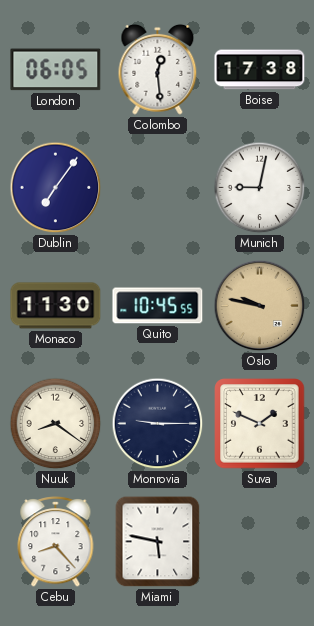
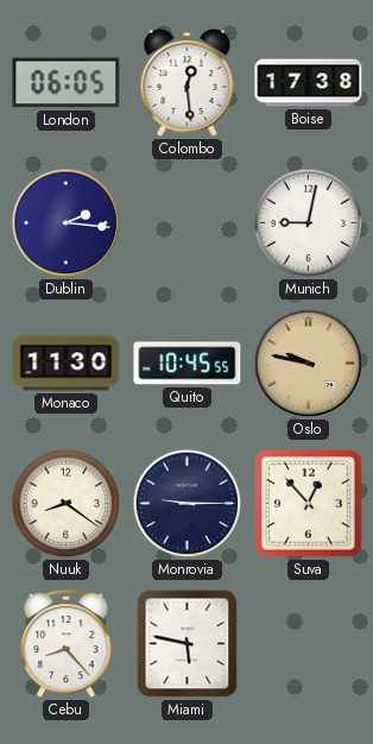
Dublin: 7:06 -> 2:16
Suva: 1:49 -> 12:53
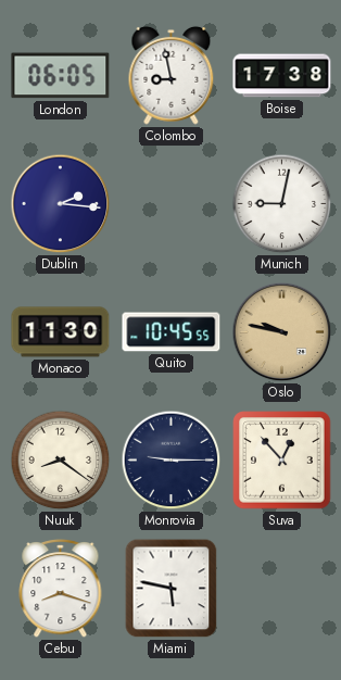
Colombo: 12:29 -> 8:58
Cebu: 8:23 -> 8:18
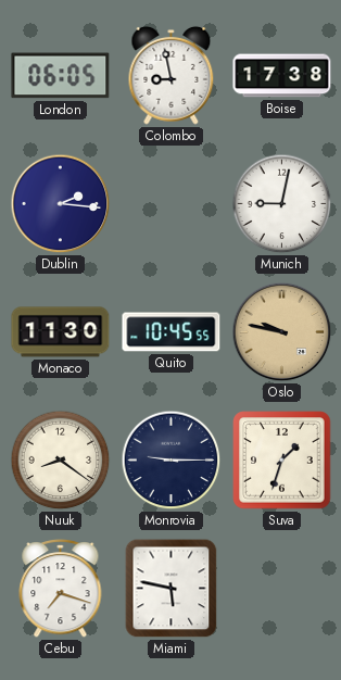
Suva: 12:53 -> 1:33
Cebu: 8:18 -> 7:18
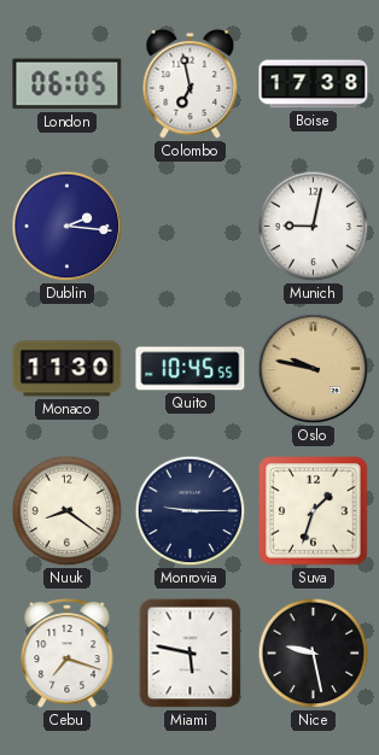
Colombo: 8:58 -> 6:58
Nice: none -> 9:28
